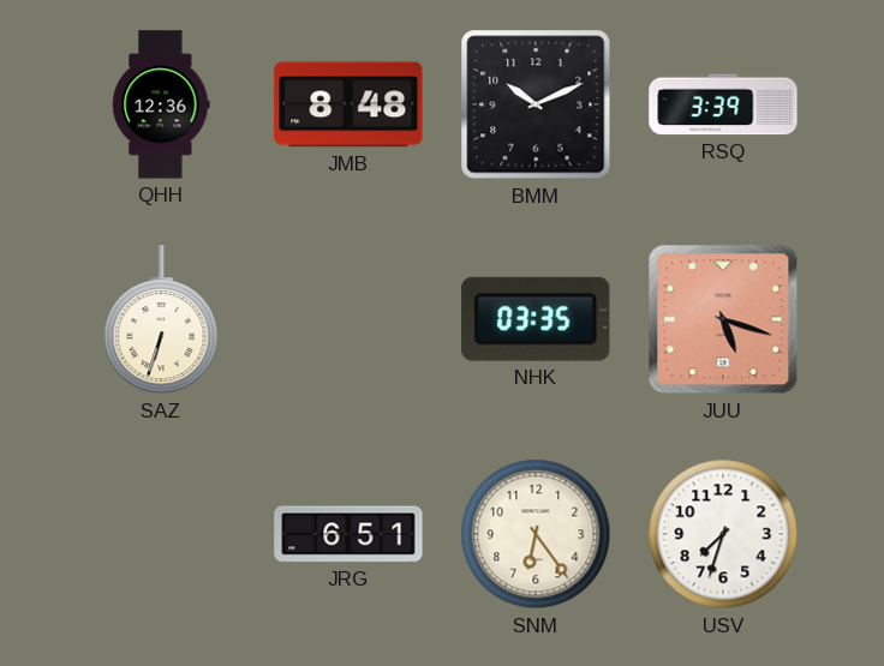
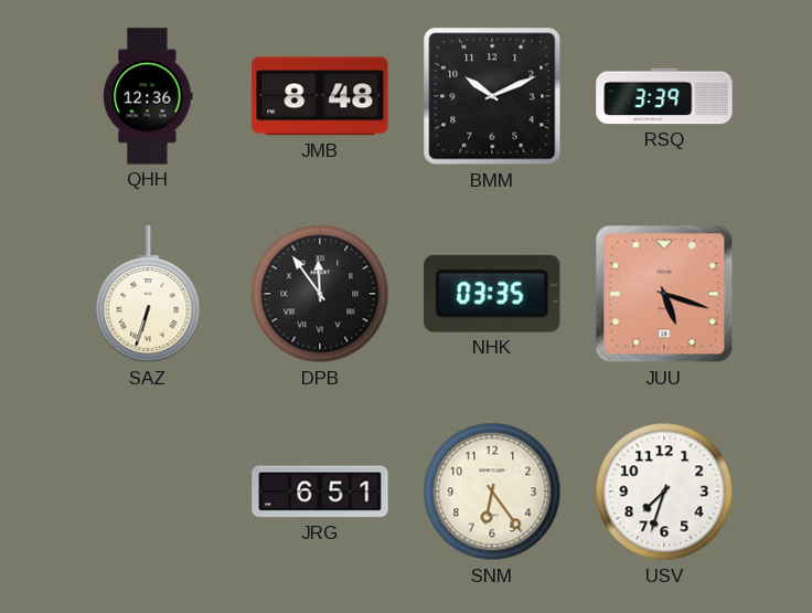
DPB: none -> 11:54
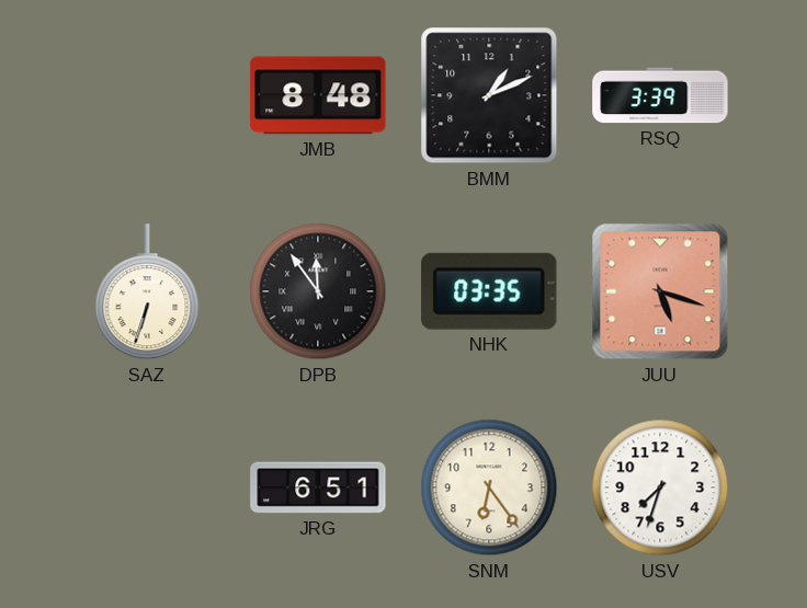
QHH: 12:36 -> none
BMM: 10:11 -> 1:11
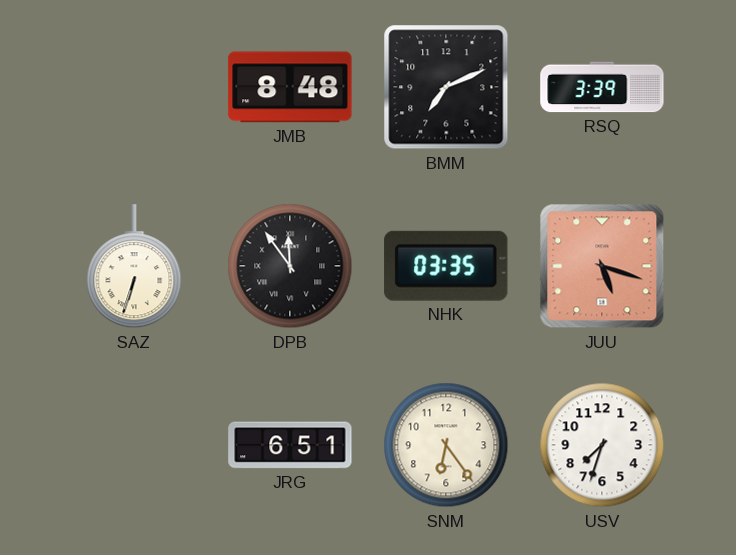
BMM: 1:11 -> 7:11
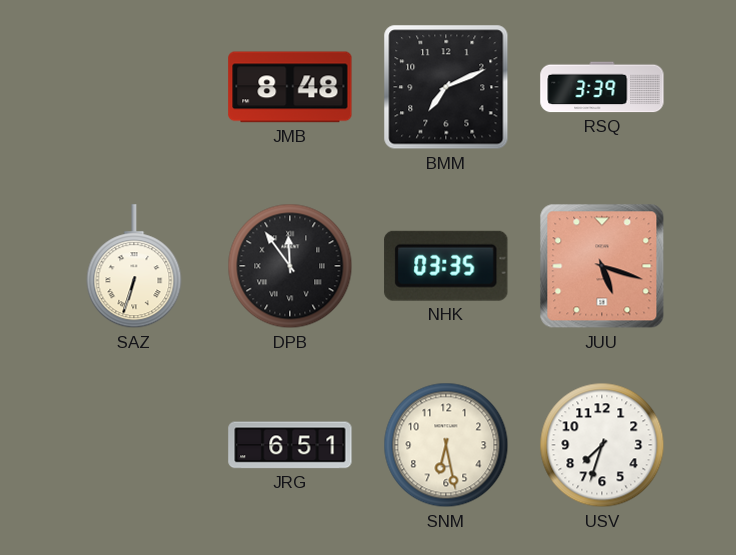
SNM: 6:24 -> 6:28
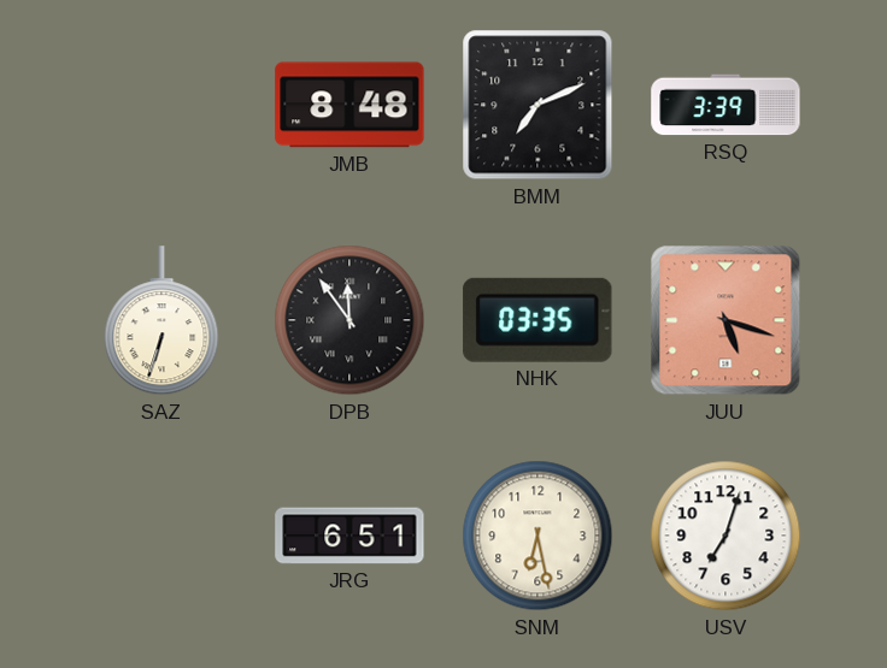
USV: 7:33 -> 7:03
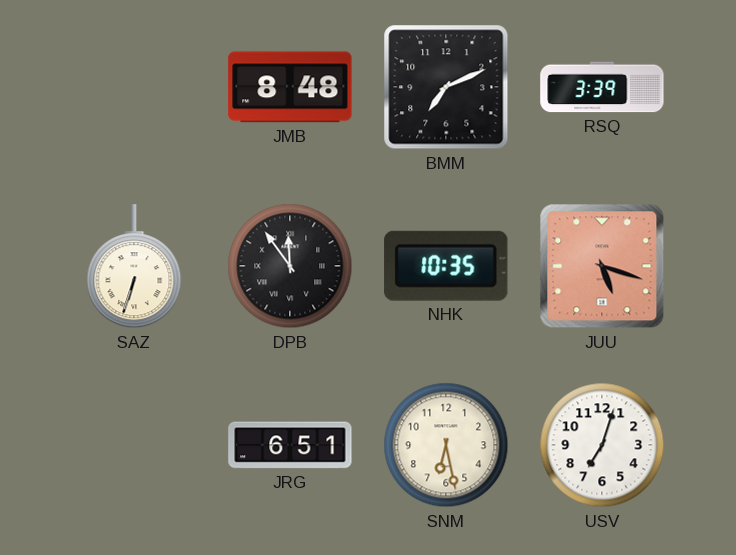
NHK: 03:35 -> 10:35
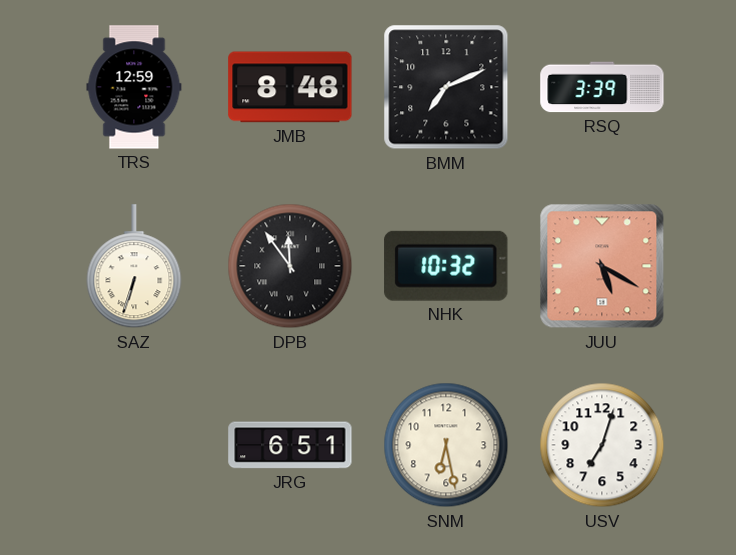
TRS: none -> 12:59
NHK: 10:35 -> 10:32
JUU: 5:18 -> 5:20
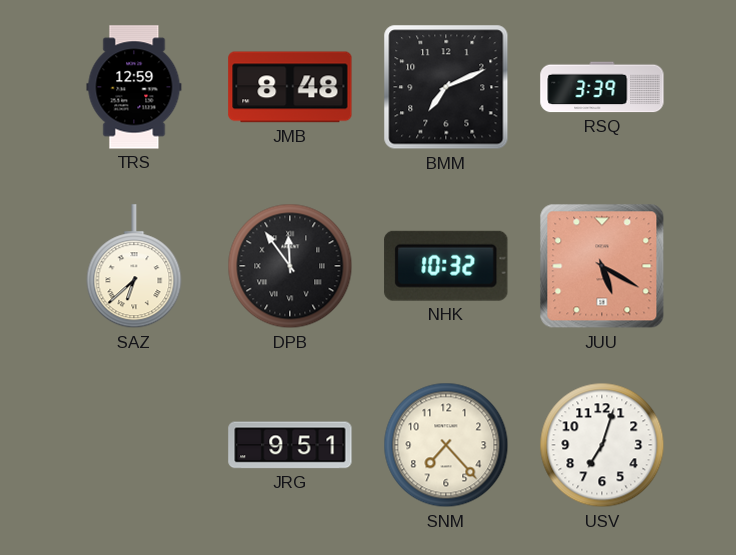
SAZ: 6:33 -> 6:38
JRG: 6:51 -> 9:51
SNM: 6:28 -> 7:23
